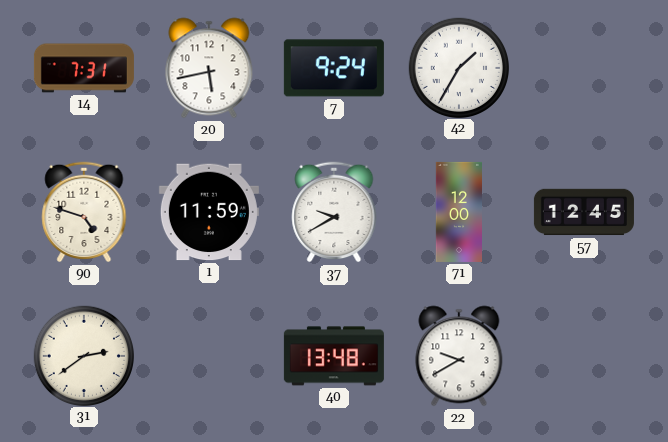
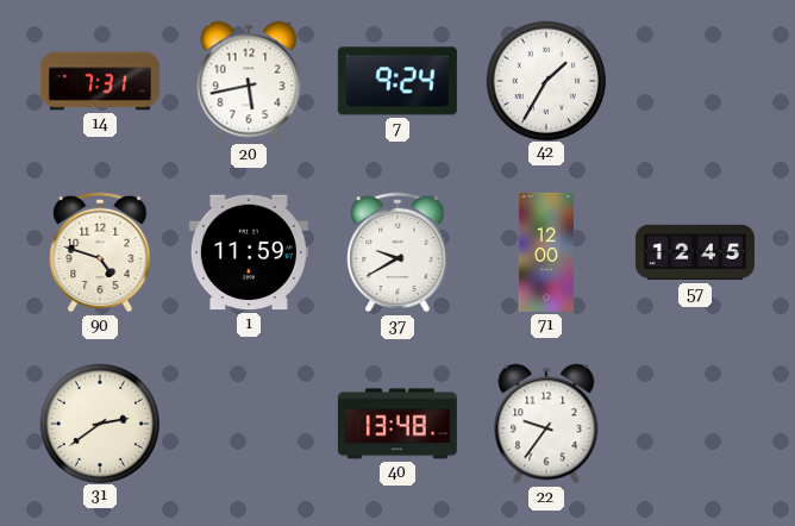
22: 9:40 -> 9:36
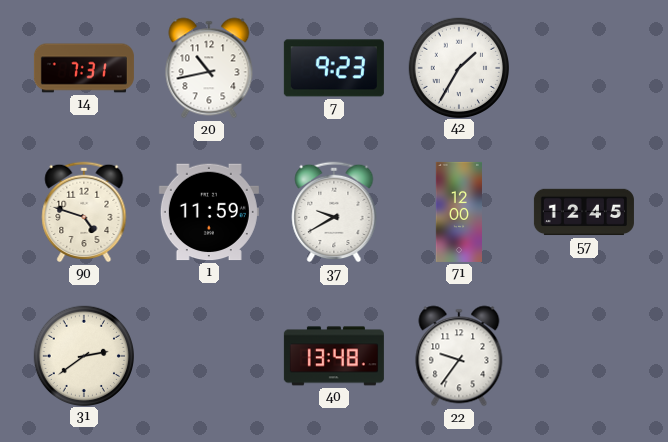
20: 5:43 -> 10:43
7: 9:24 -> 9:23
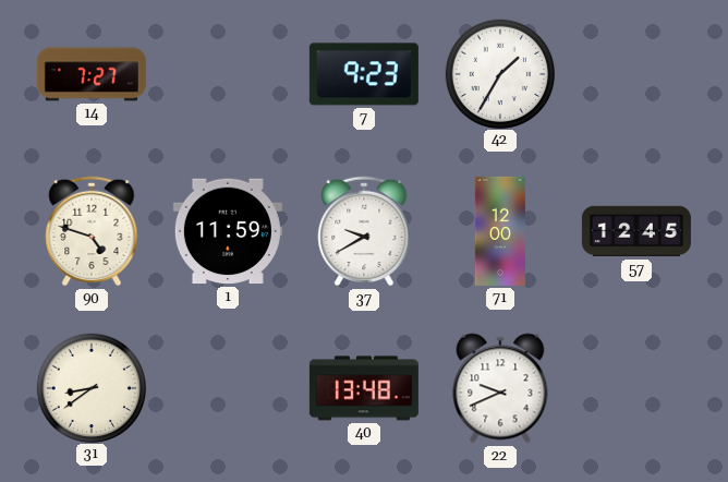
14: 7:31 -> 7:27
20: 10:43 -> none
31: 2:39 -> 8:39
22: 9:36 -> 9:41
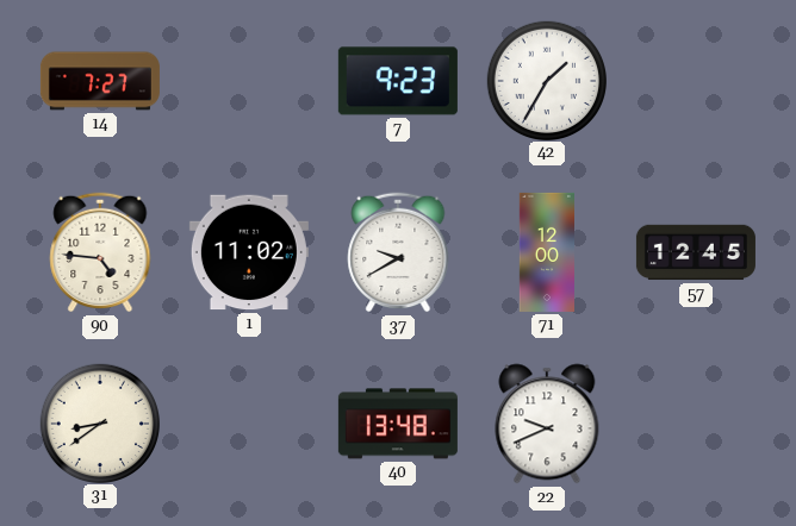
90: 4:48 -> 4:46
1: 11:59 -> 11:02
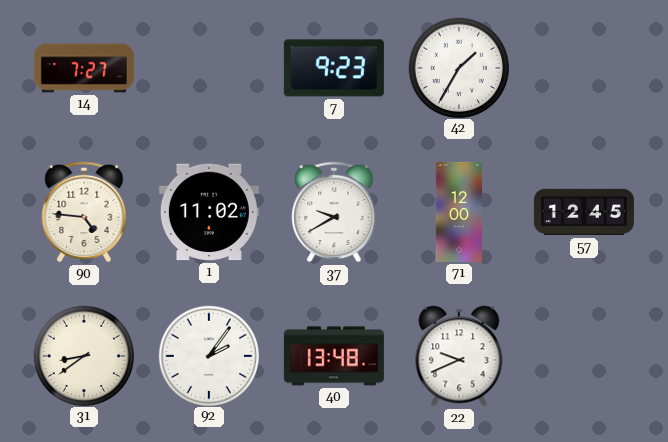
92: none -> 2:06
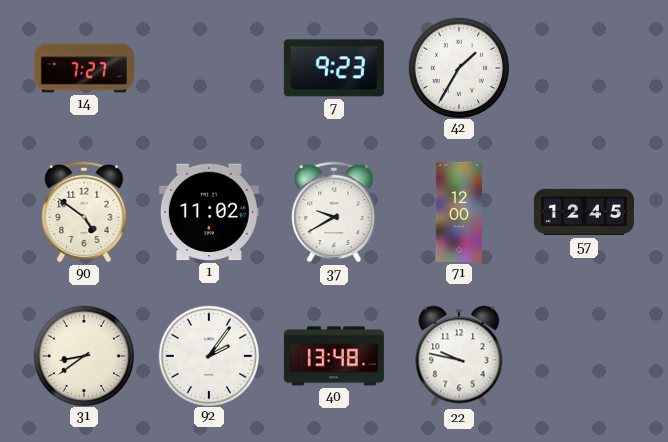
90: 4:46 -> 4:51
22: 9:41 -> 9:47
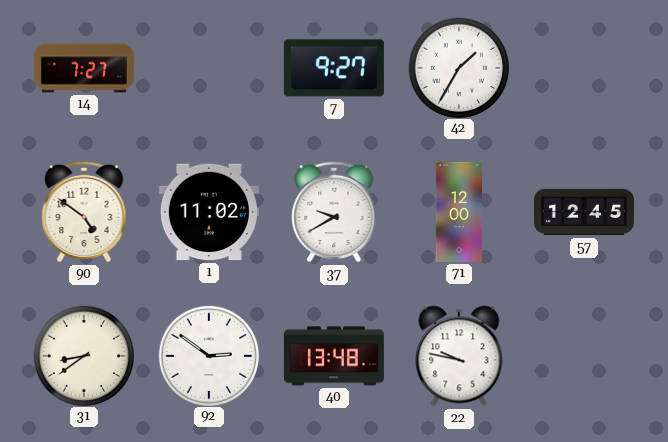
7: 9:23 -> 9:27
92: 2:06 -> 2:51
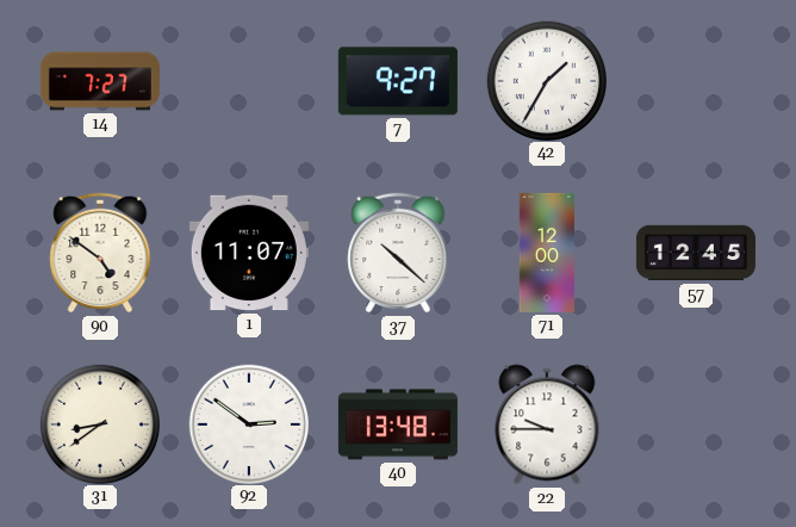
1: 11:02 -> 11:07
37: 9:40 -> 10:22
22: 9:47 -> 9:45
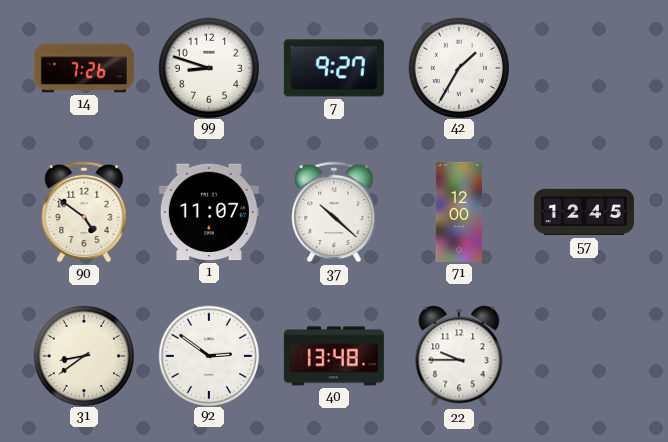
14: 7:27 -> 7:26
99: none -> 8:48
